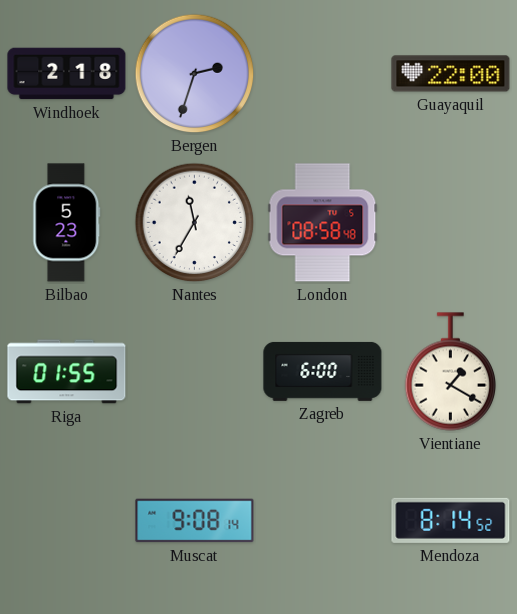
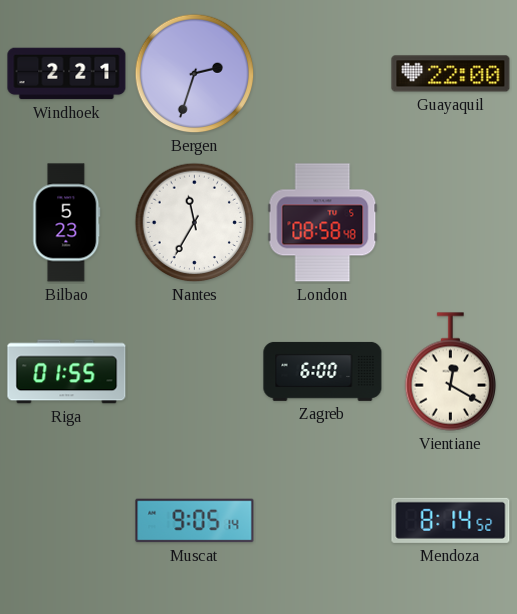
Windhoek: 2:18 -> 2:21
Vientiane: 1:20 -> 12:20
Muscat: 9:08 -> 9:05
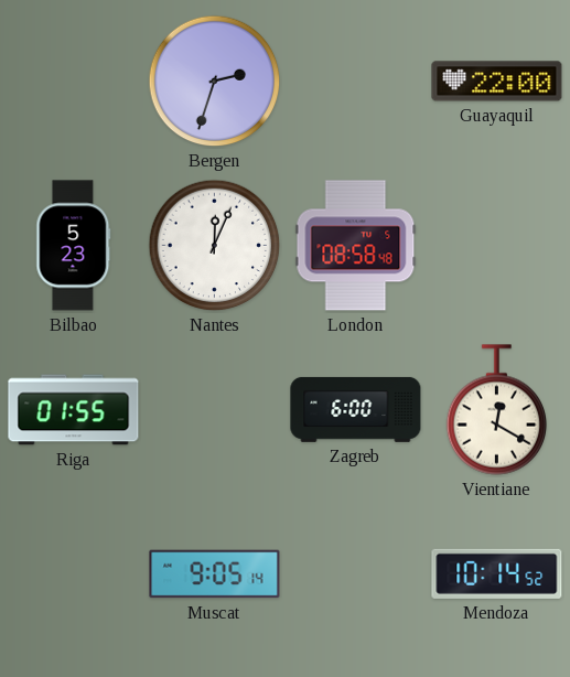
Windhoek: 2:21 -> none
Nantes: 11:35 -> 12:04
Mendoza: 8:14 -> 10:14
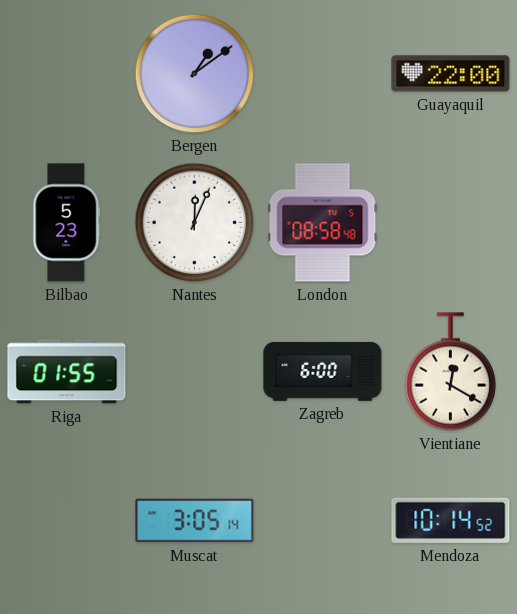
Bergen: 2:33 -> 1:09
Muscat: 9:05 -> 3:05
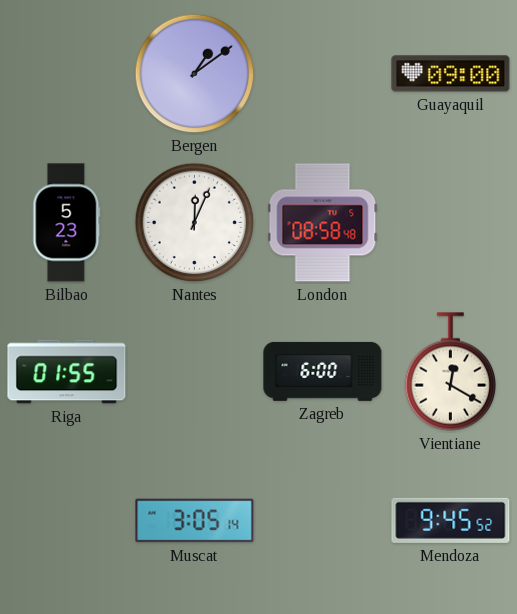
Guayaquil: 22:00 -> 09:00
Mendoza: 10:14 -> 9:45
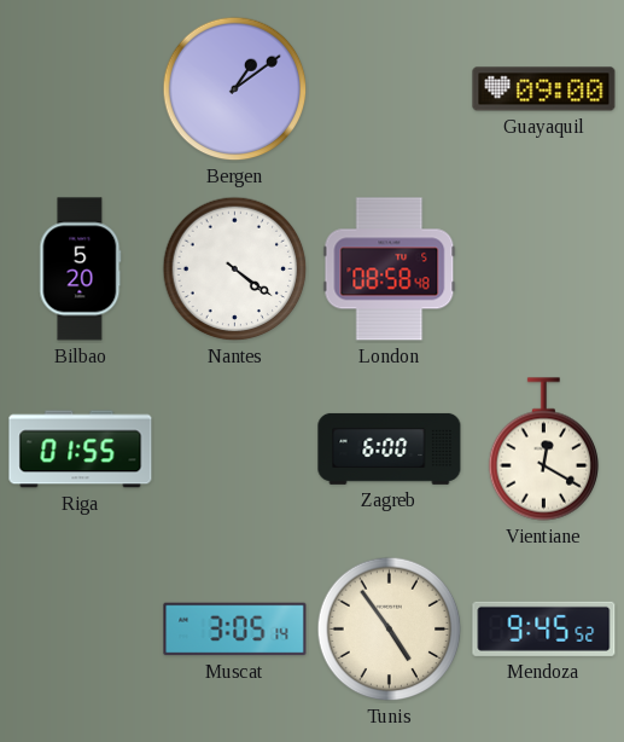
Bilbao: 5:23 -> 5:20
Nantes: 12:04 -> 4:21
Tunis: none -> 4:54
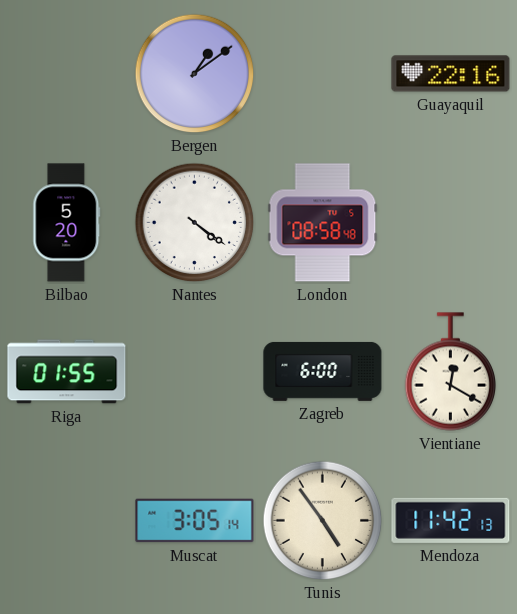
Guayaquil: 09:00 -> 22:16
Mendoza: 9:45 -> 11:42
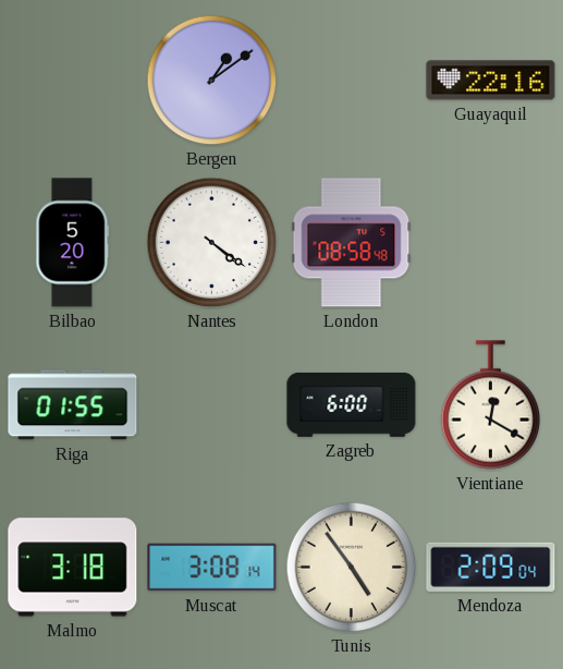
Malmo: none -> 3:18
Muscat: 3:05 -> 3:08
Mendoza: 11:42 -> 2:09
